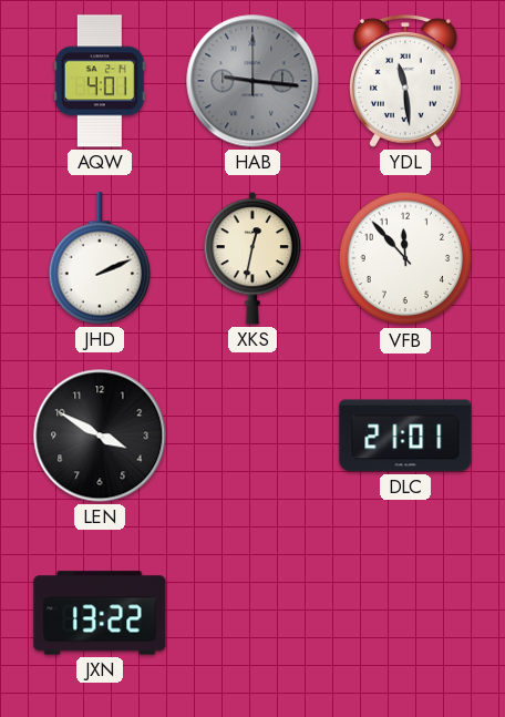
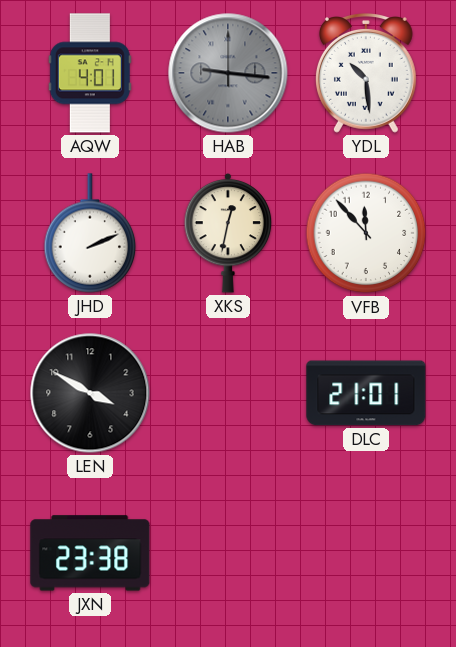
YDL: 11:29 -> 10:29
JXN: 13:22 -> 23:38
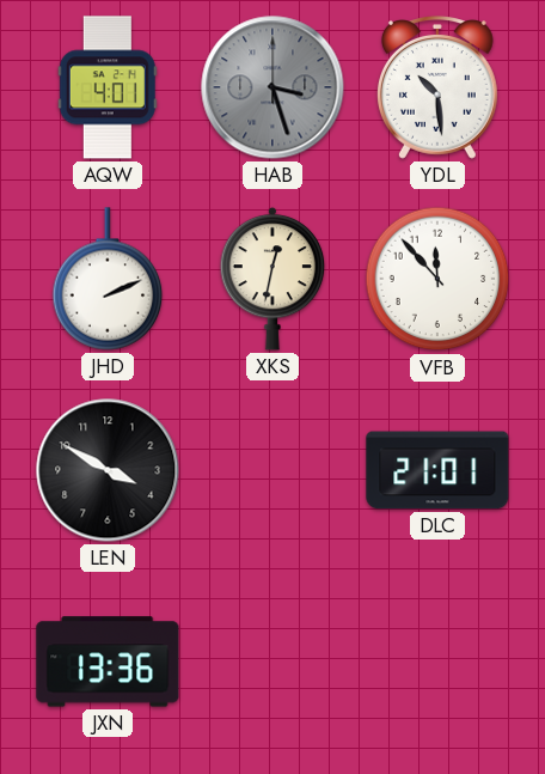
HAB: 9:16 -> 3:27
JXN: 23:38 -> 13:36
